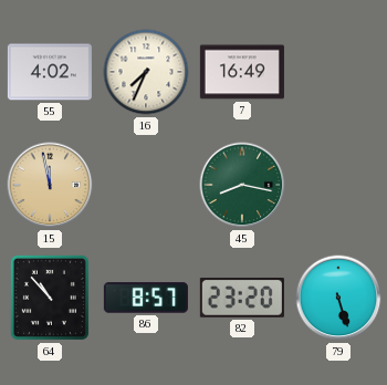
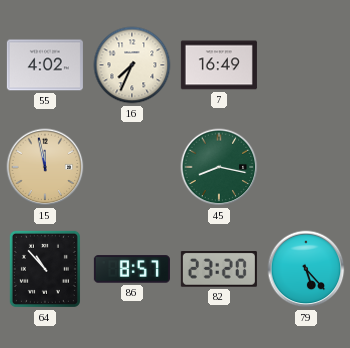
79: 5:27 -> 5:23
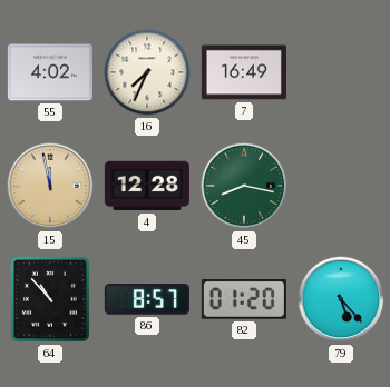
4: none -> 12:28
82: 23:20 -> 01:20
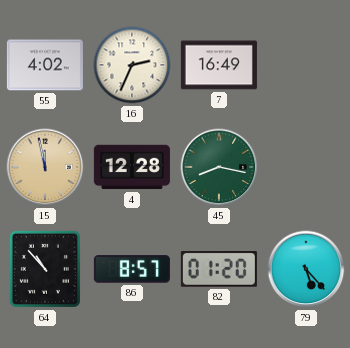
16: 7:34 -> 2:34
